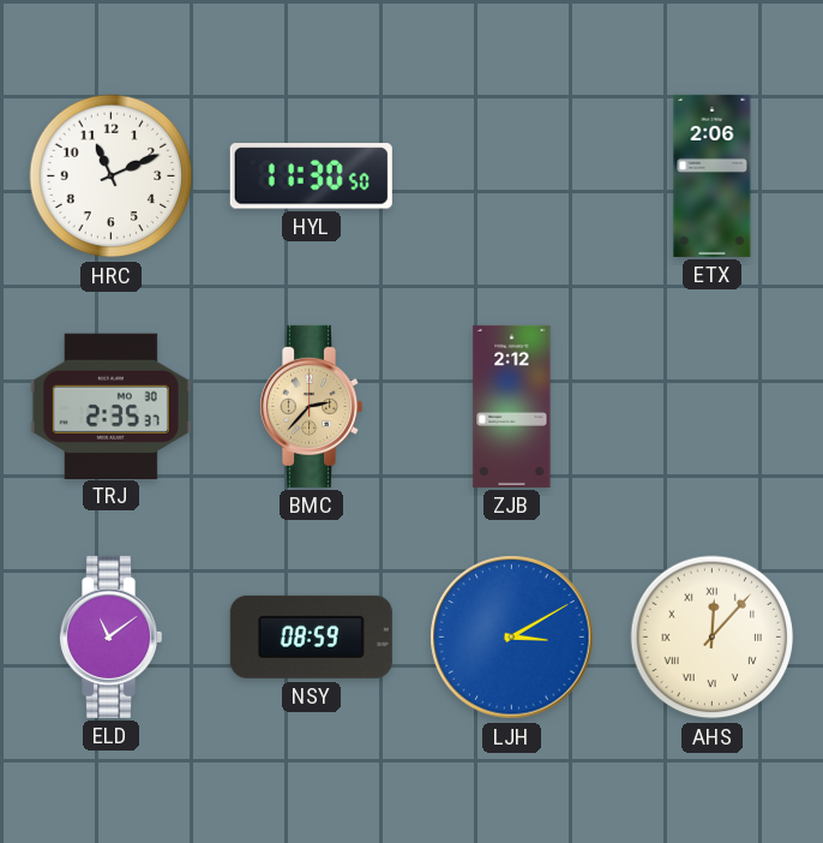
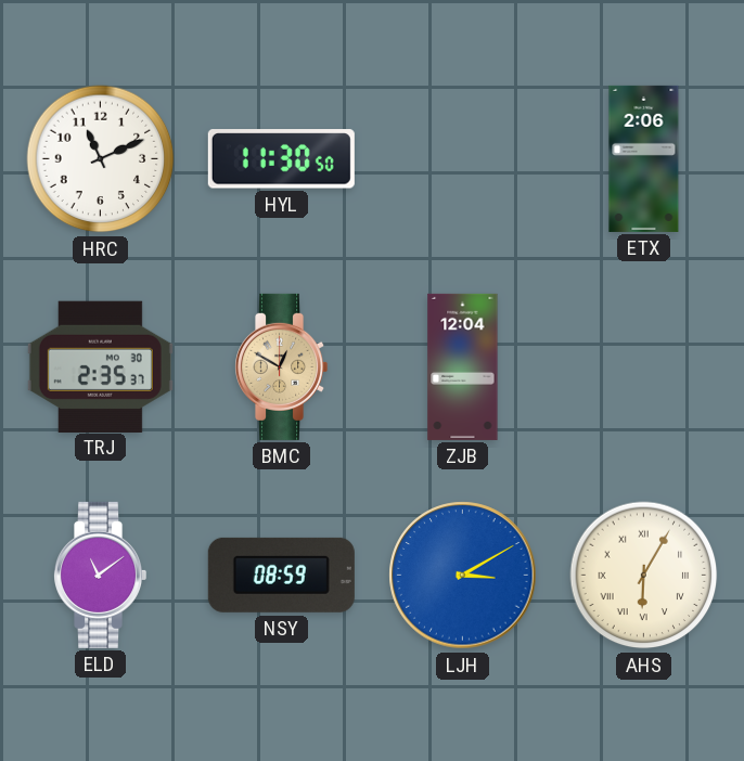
BMC: 2:37 -> 12:50
ZJB: 2:12 -> 12:04
AHS: 12:07 -> 6:05
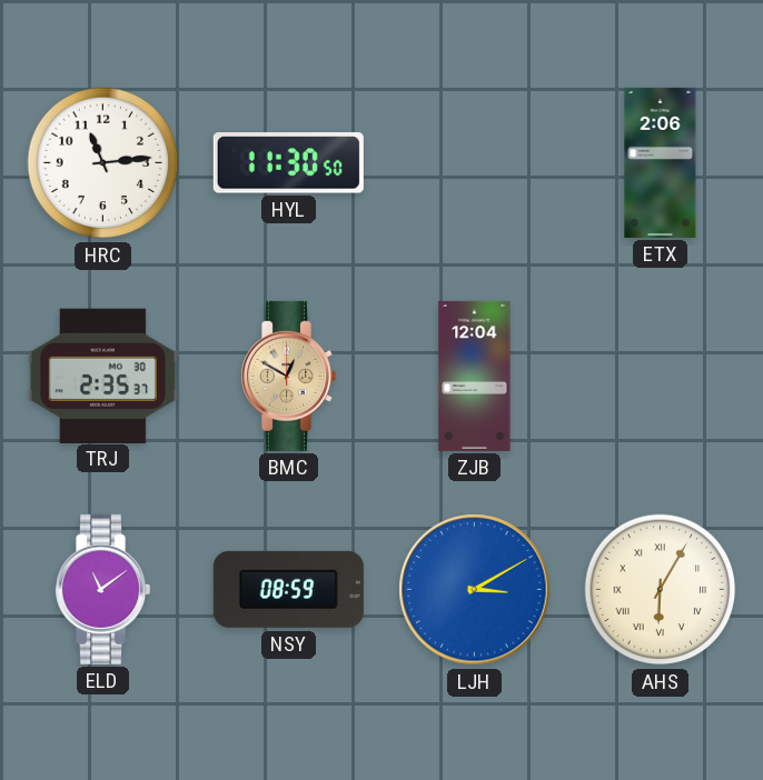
HRC: 11:11 -> 11:14
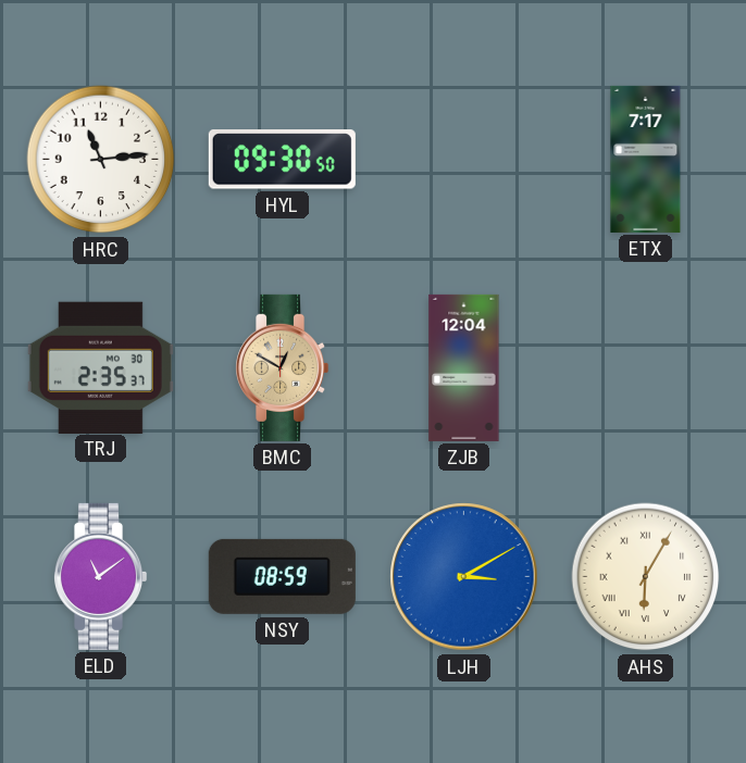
HYL: 11:30 -> 09:30
ETX: 2:06 -> 7:17
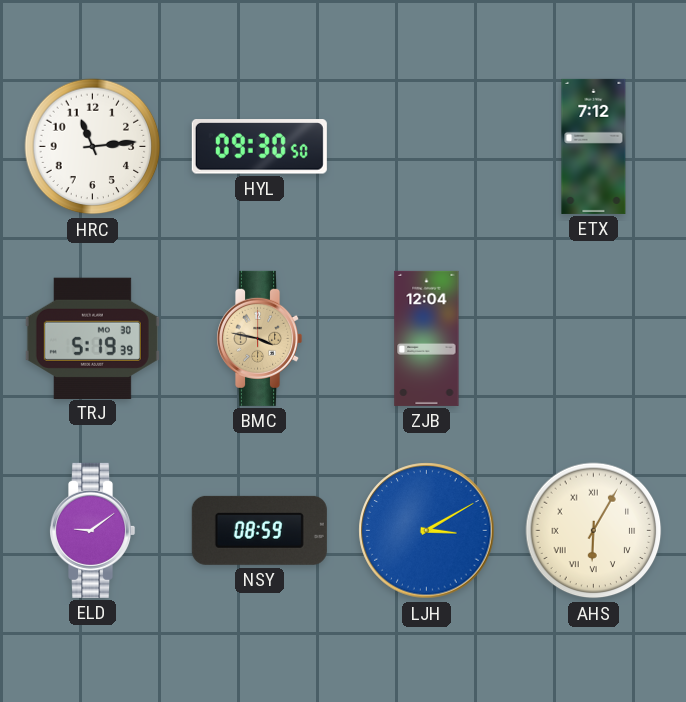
ETX: 7:17 -> 7:12
TRJ: 2:35 -> 5:19
BMC: 12:50 -> 3:47
ELD: 11:09 -> 9:09
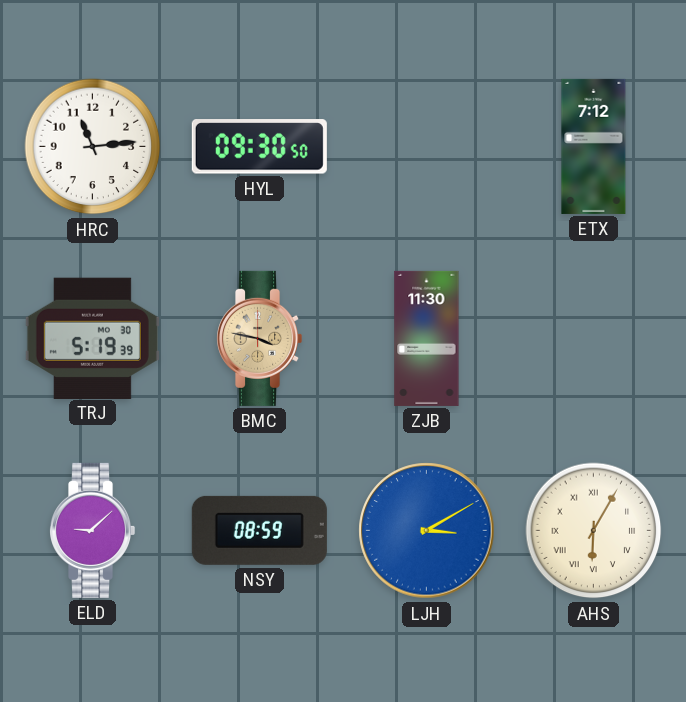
ZJB: 12:04 -> 11:30
ELD: 9:09 -> 9:08
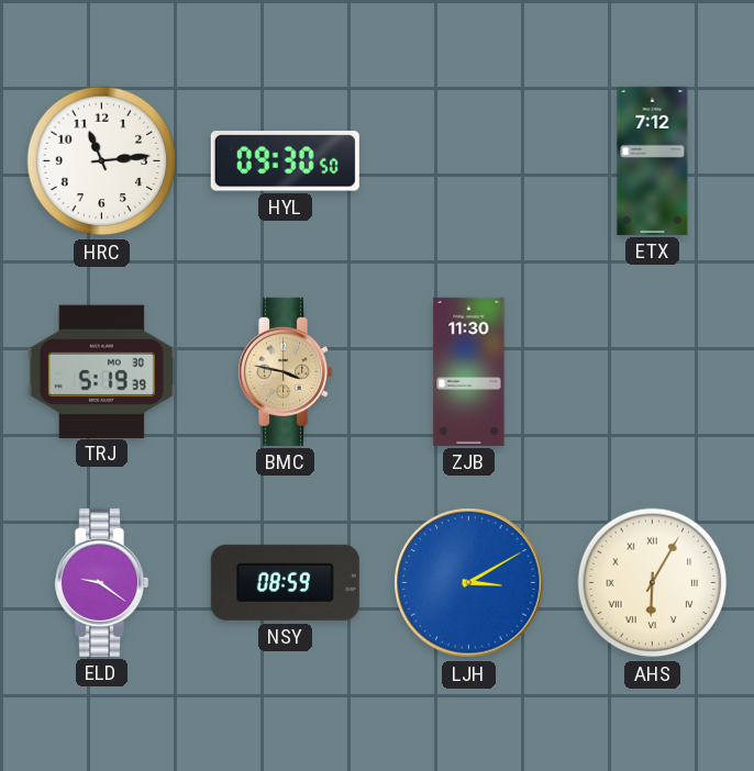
ELD: 9:08 -> 9:21
